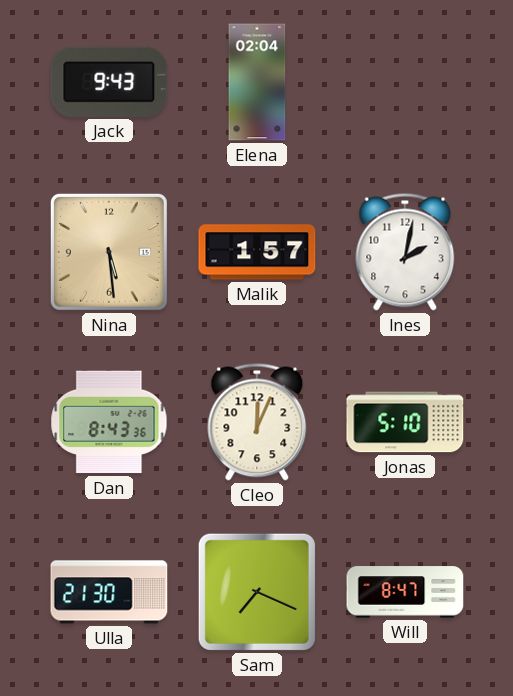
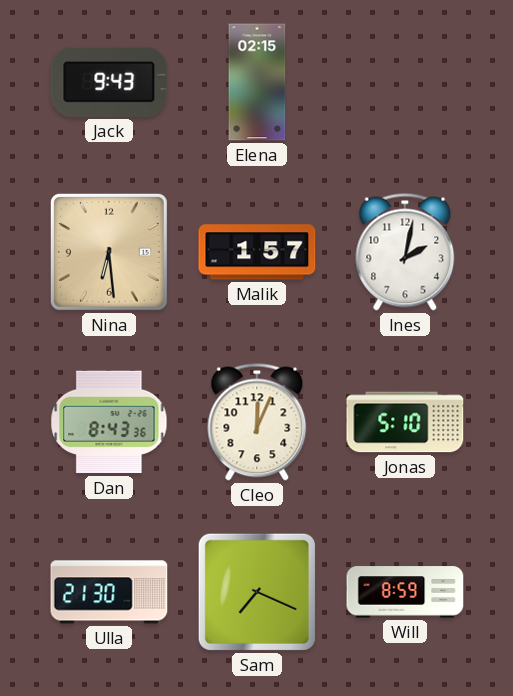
Elena: 02:04 -> 02:15
Nina: 5:29 -> 6:29
Will: 8:47 -> 8:59
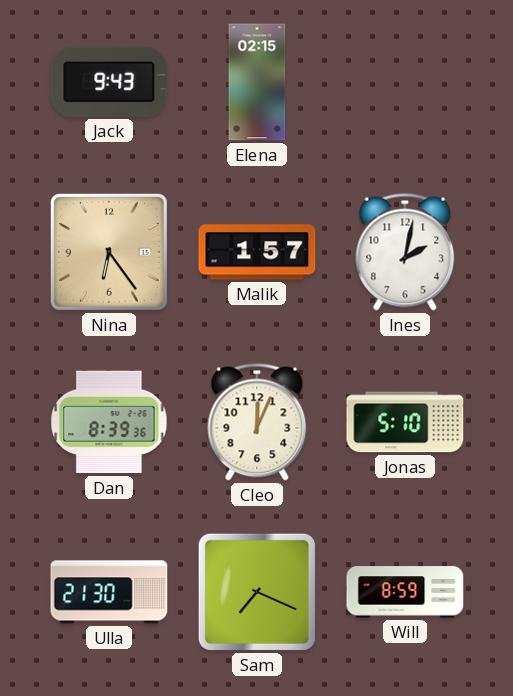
Nina: 6:29 -> 6:24
Dan: 8:43 -> 8:39
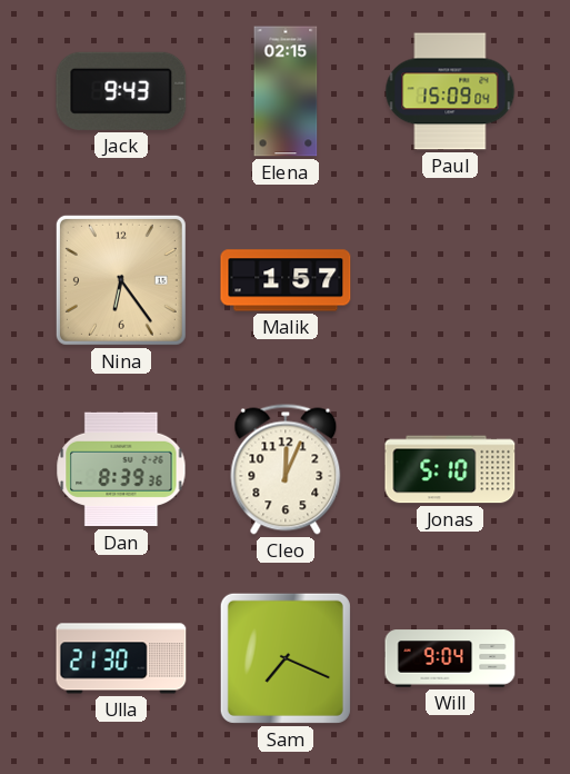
Paul: none -> 15:09
Ines: 2:02 -> none
Will: 8:59 -> 9:04
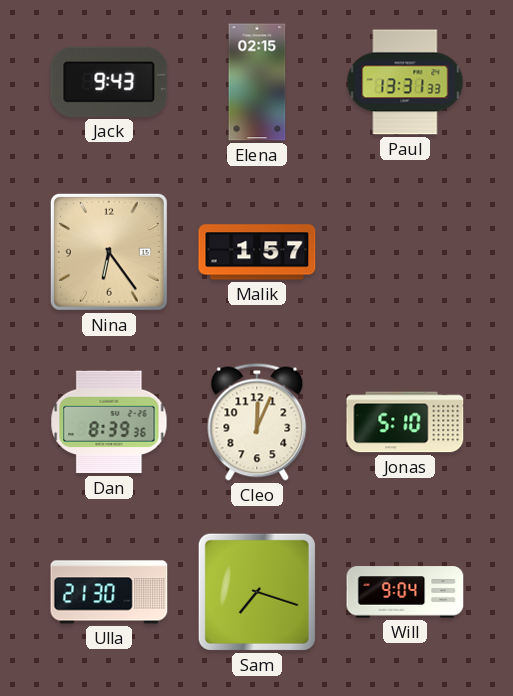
Paul: 15:09 -> 13:31
Sam: 7:19 -> 7:18
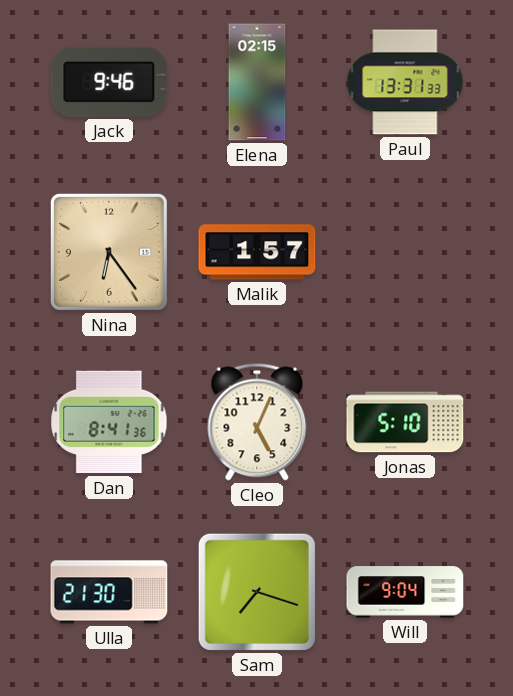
Jack: 9:43 -> 9:46
Dan: 8:39 -> 8:41
Cleo: 12:04 -> 5:04
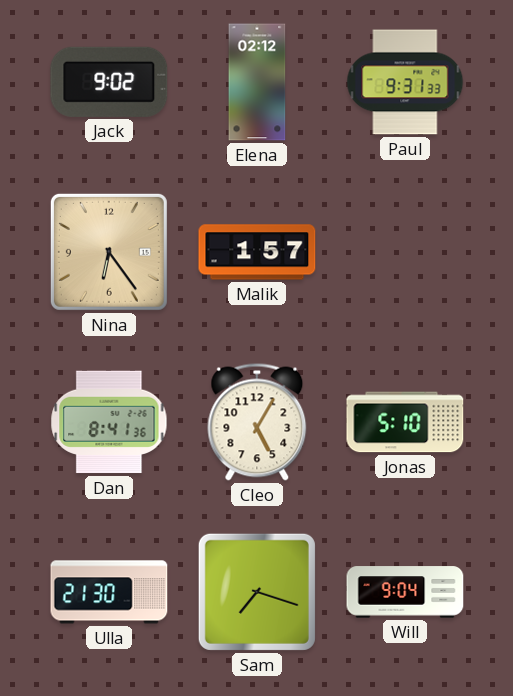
Jack: 9:46 -> 9:02
Elena: 02:15 -> 02:12
Paul: 13:31 -> 9:31
Cleo: 5:04 -> 5:05
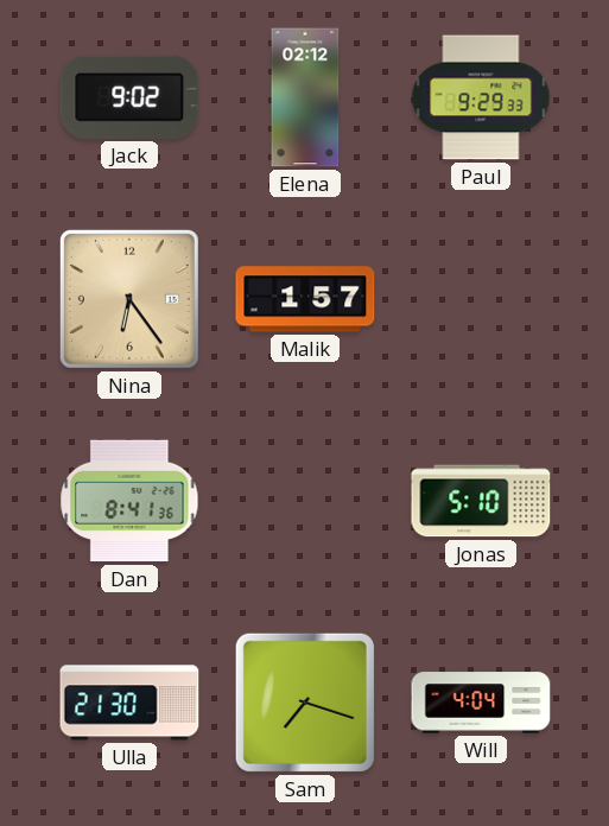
Paul: 9:31 -> 9:29
Cleo: 5:05 -> none
Will: 9:04 -> 4:04
